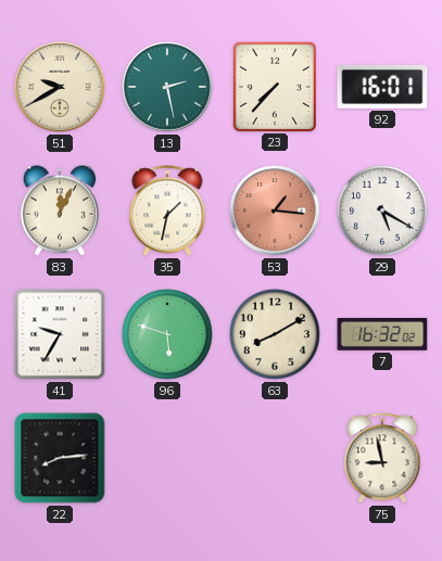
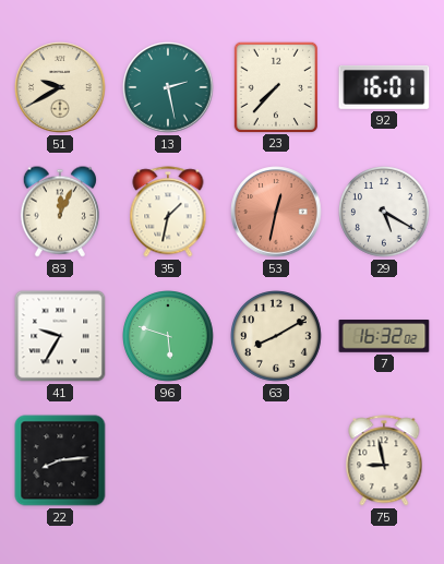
53: 1:16 -> 12:32
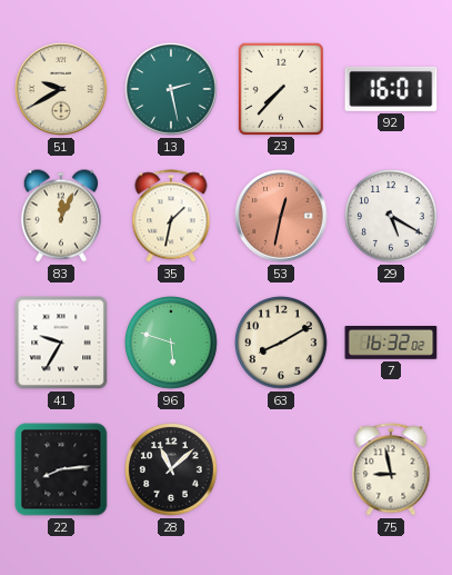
28: none -> 11:08
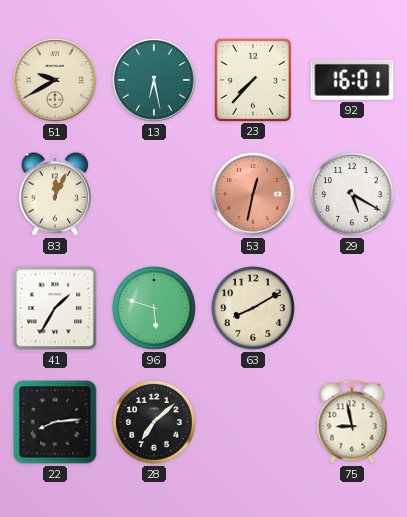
13: 2:28 -> 6:28
35: 1:32 -> none
41: 9:35 -> 1:35
7: 16:32 -> none
28: 11:08 -> 7:08
